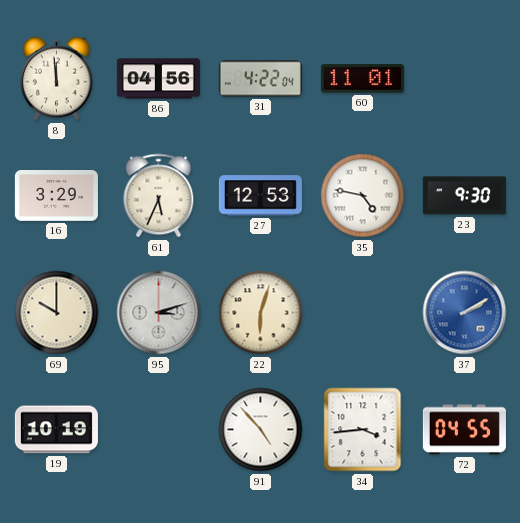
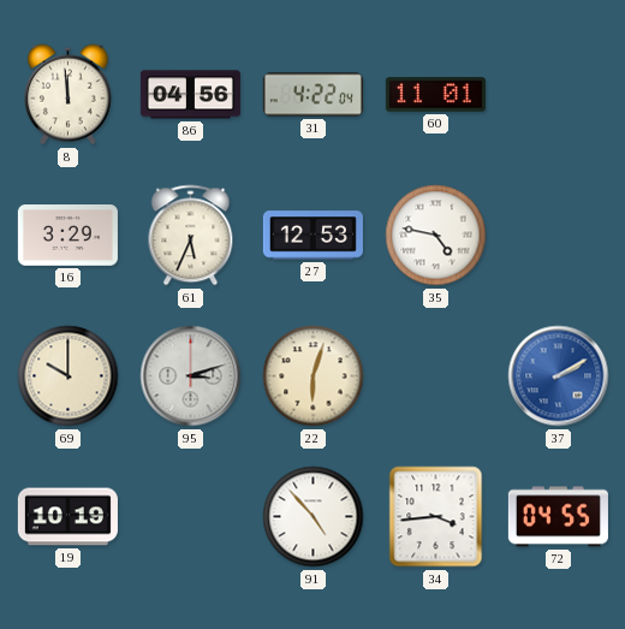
23: 9:30 -> none
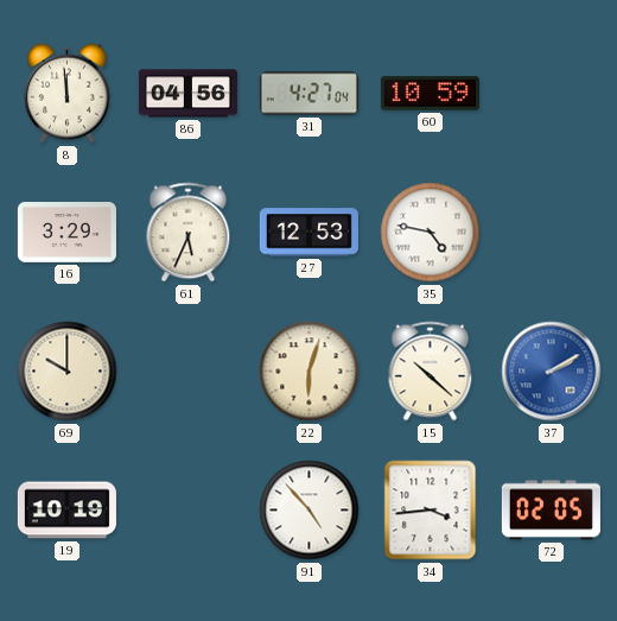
31: 4:22 -> 4:27
60: 11:01 -> 10:59
95: 3:12 -> none
15: none -> 10:22
72: 04:55 -> 02:05
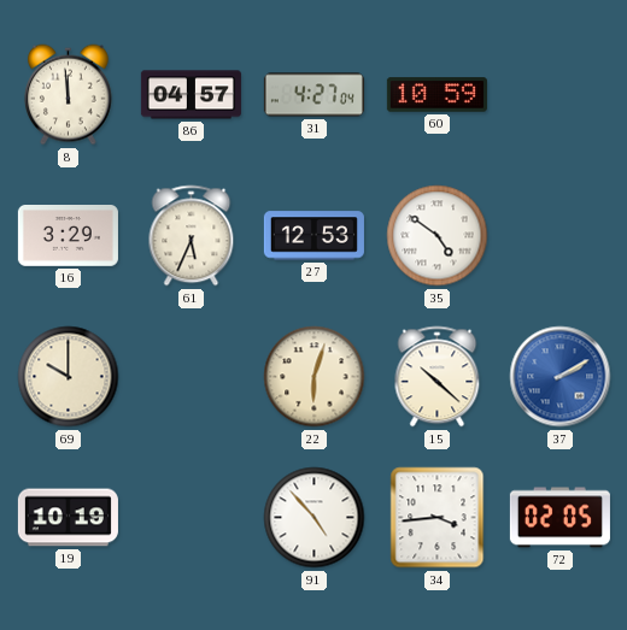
86: 04:56 -> 04:57
35: 4:47 -> 4:51
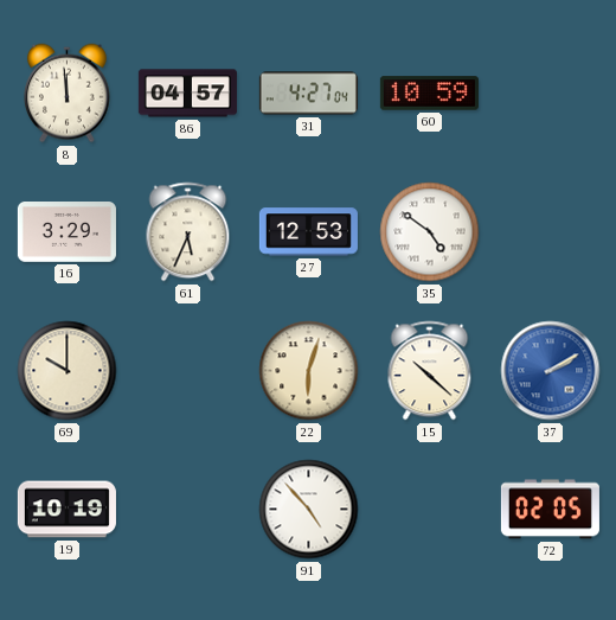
34: 3:44 -> none
